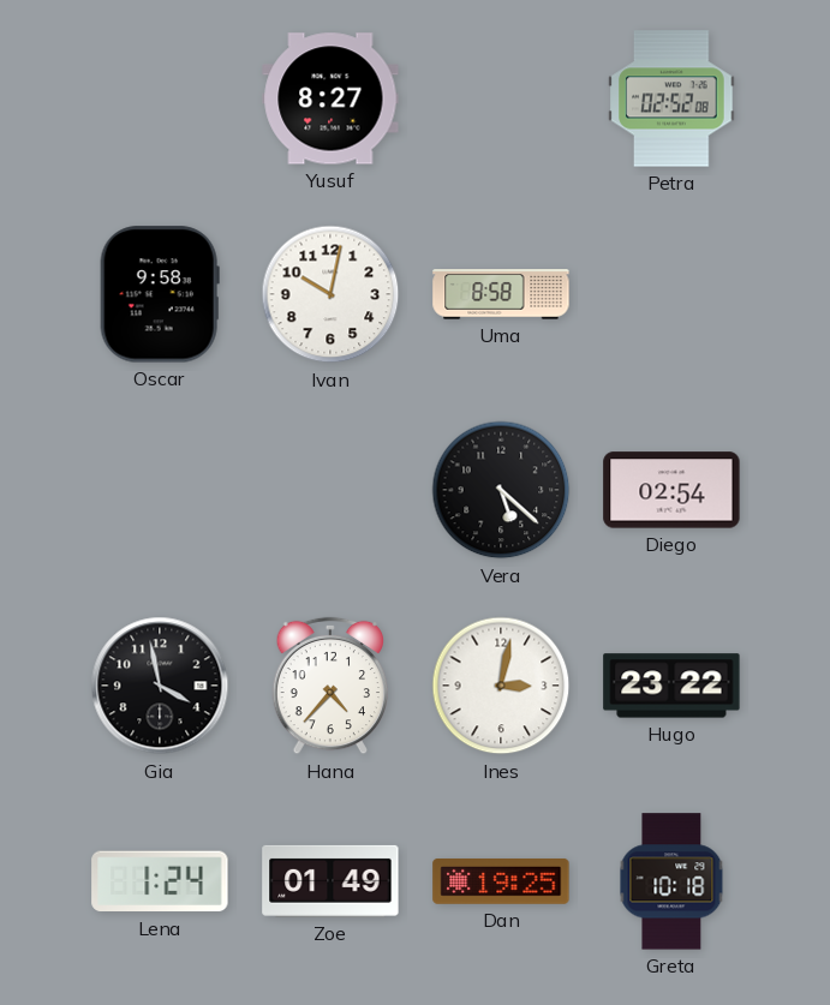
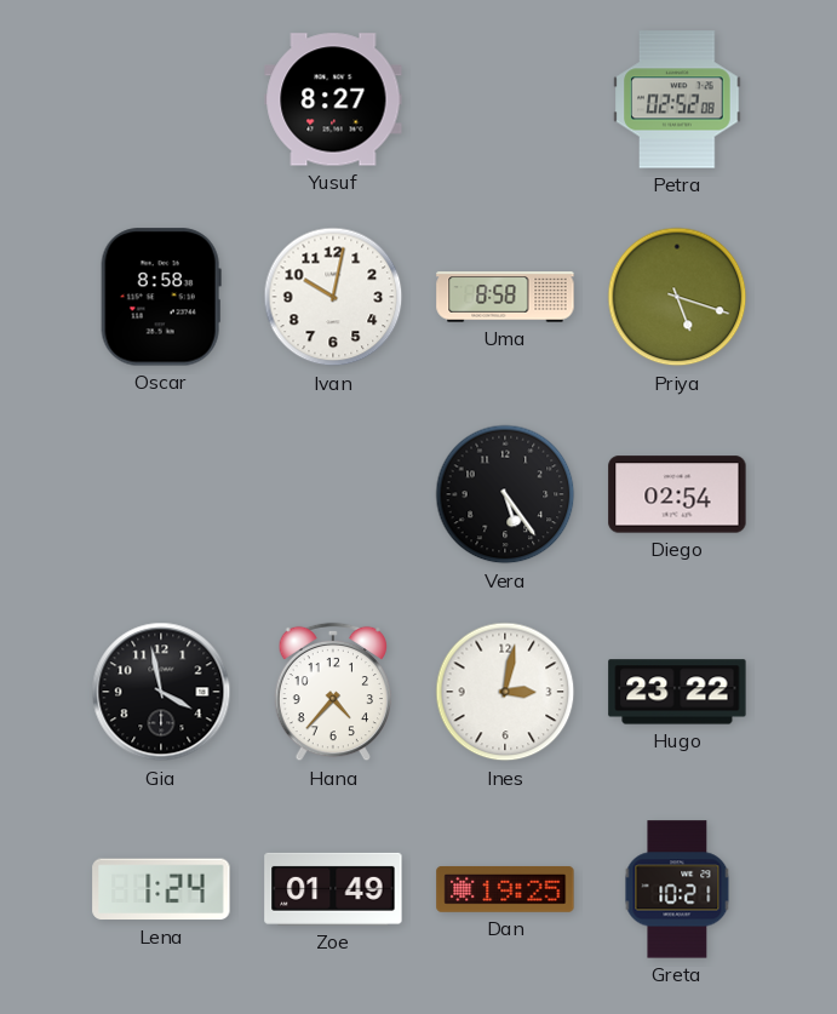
Oscar: 9:58 -> 8:58
Priya: none -> 5:18
Vera: 5:22 -> 5:24
Greta: 10:18 -> 10:21
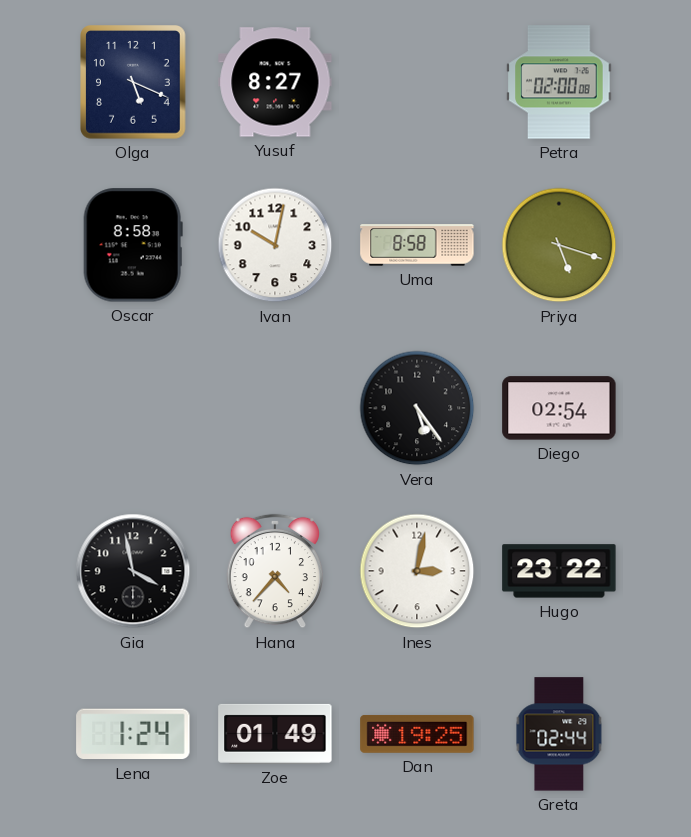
Olga: none -> 5:19
Petra: 02:52 -> 02:00
Greta: 10:21 -> 02:44
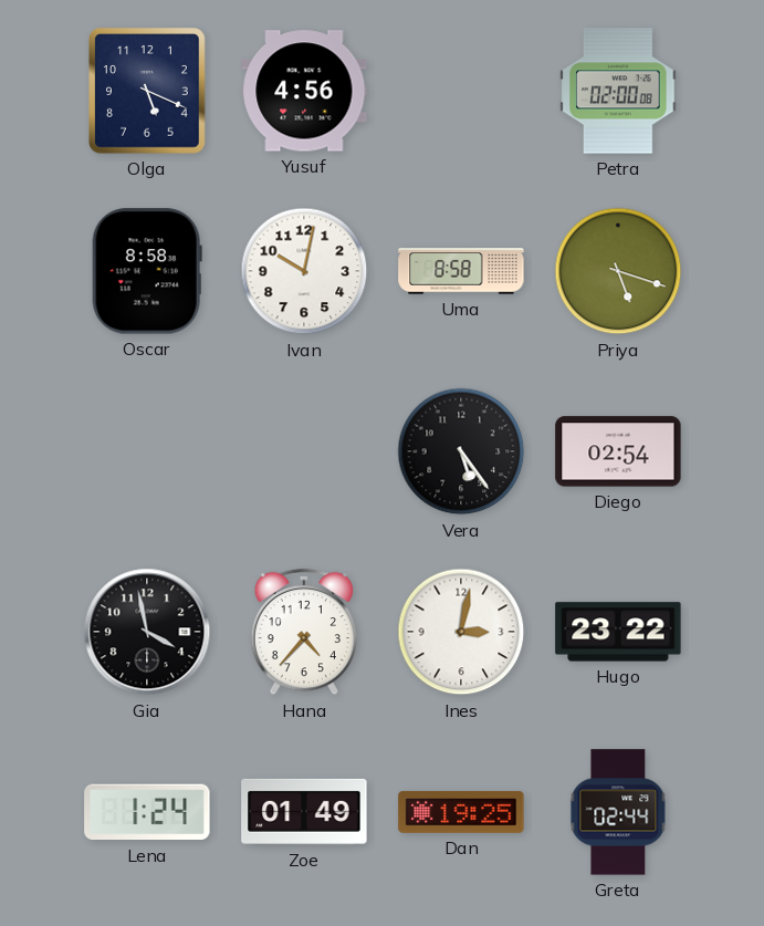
Yusuf: 8:27 -> 4:56
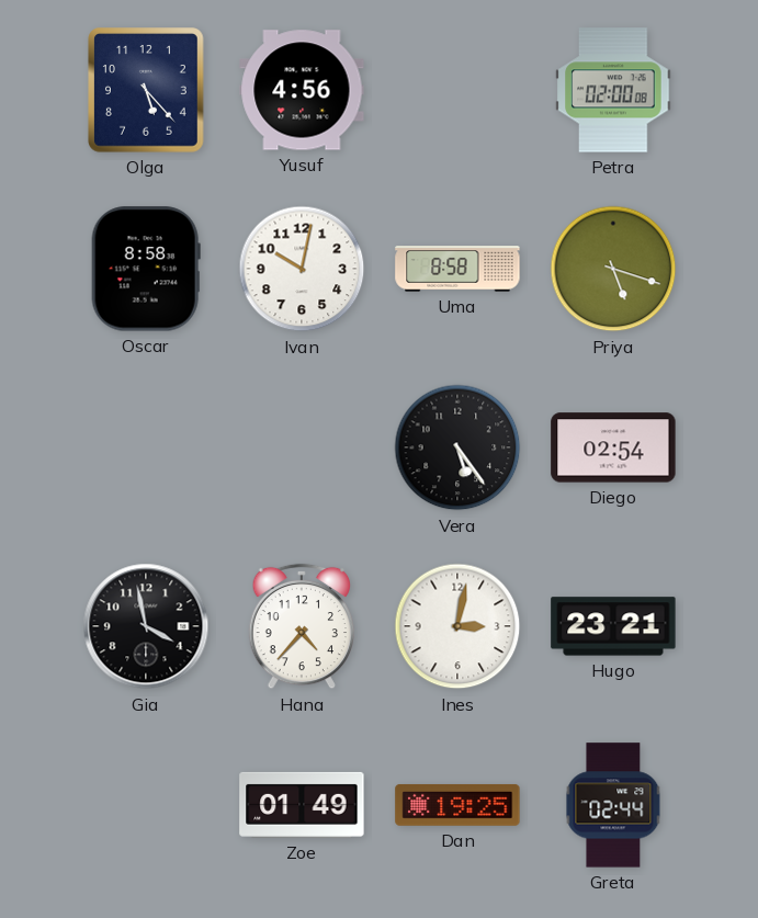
Olga: 5:19 -> 5:23
Hugo: 23:22 -> 23:21
Lena: 1:24 -> none
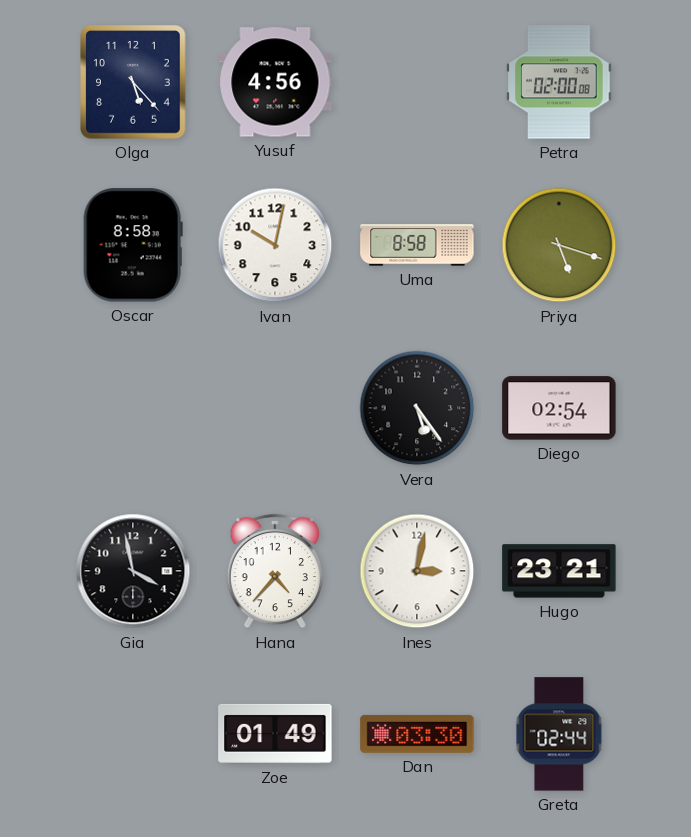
Dan: 19:25 -> 03:30
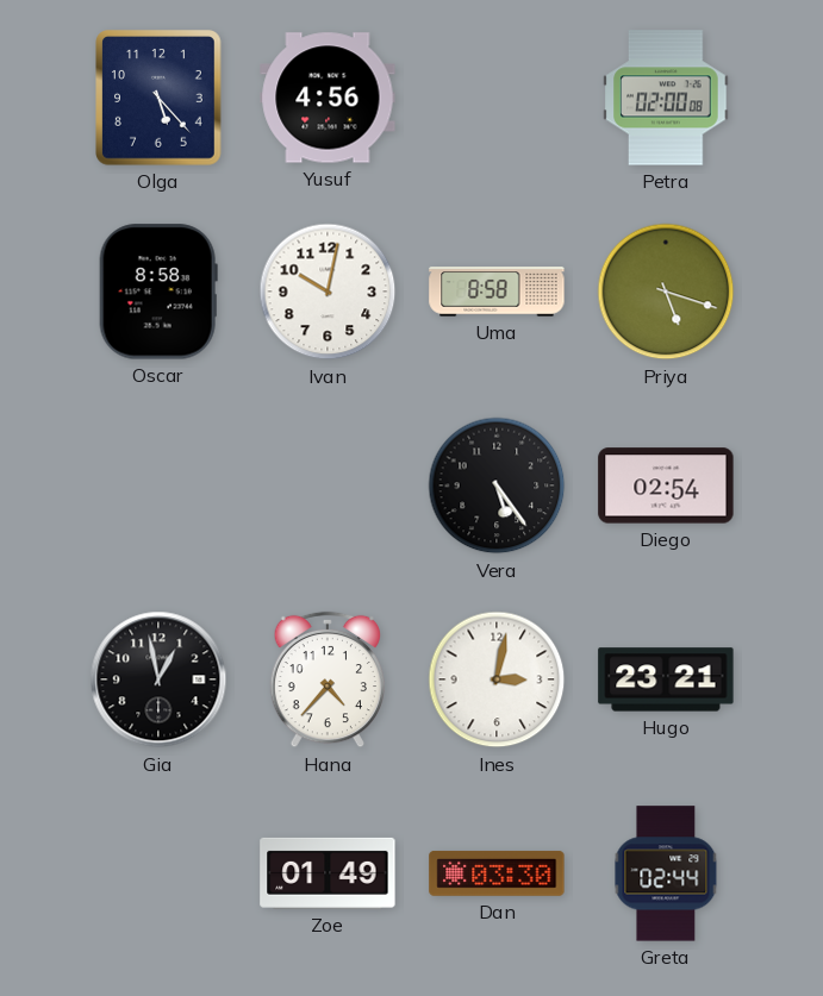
Gia: 3:58 -> 12:58
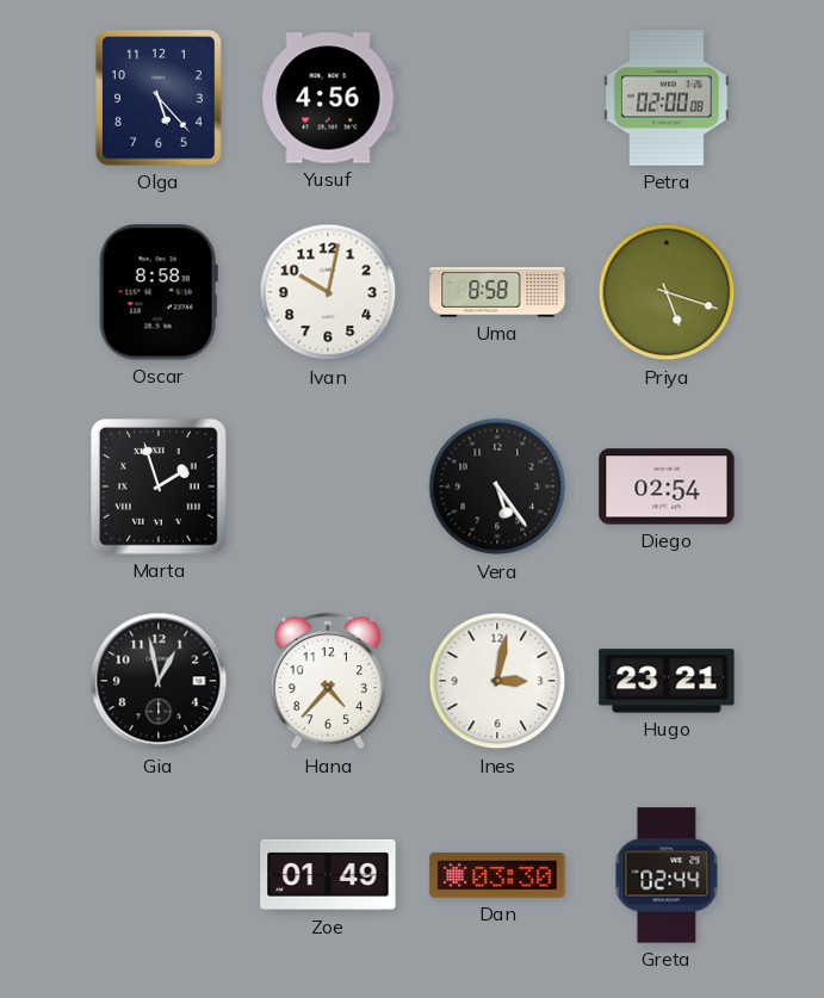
Marta: none -> 1:57
